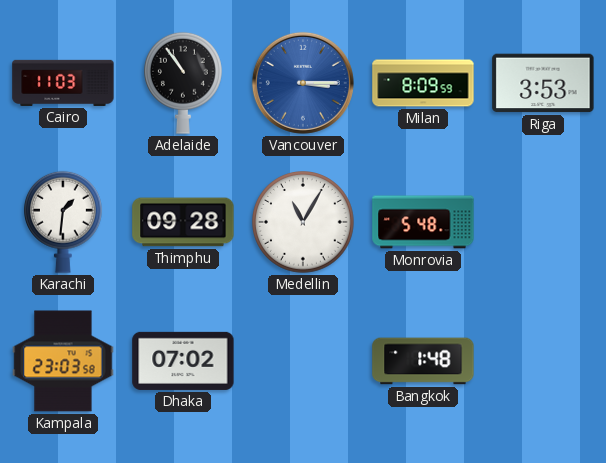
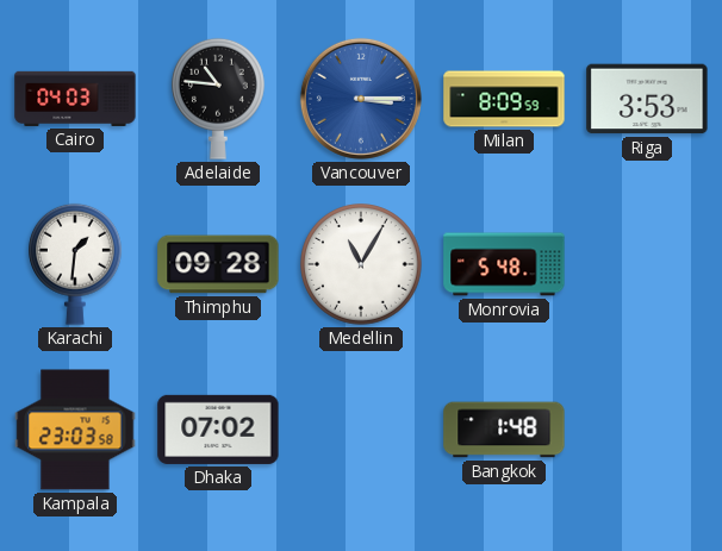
Cairo: 11:03 -> 04:03
Adelaide: 10:54 -> 10:46
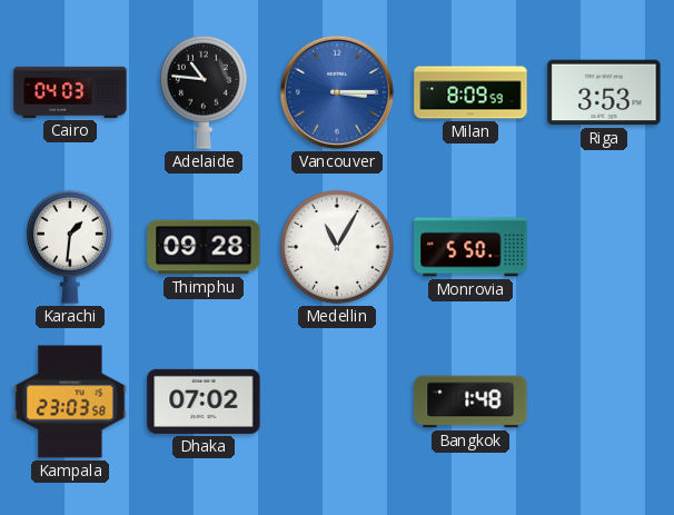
Monrovia: 5:48 -> 5:50
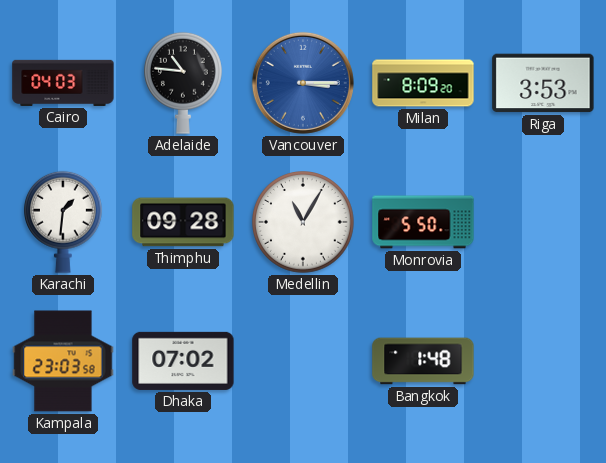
Milan: 8:09:59 -> 8:09:20
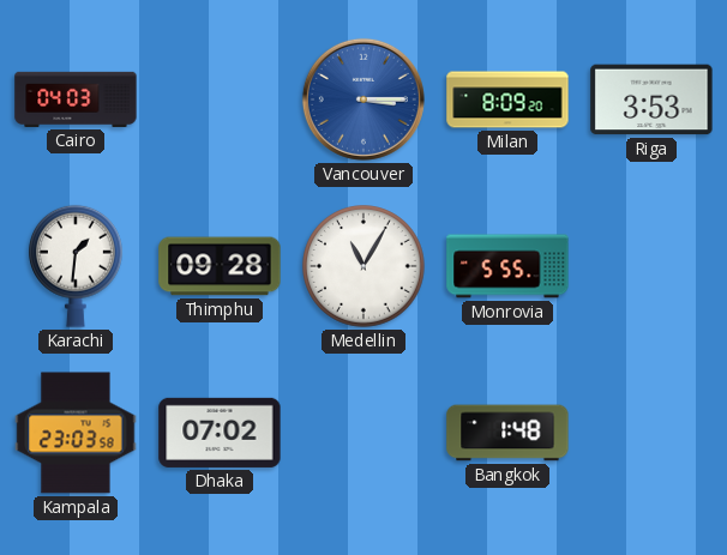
Adelaide: 10:46 -> none
Monrovia: 5:50 -> 5:55
